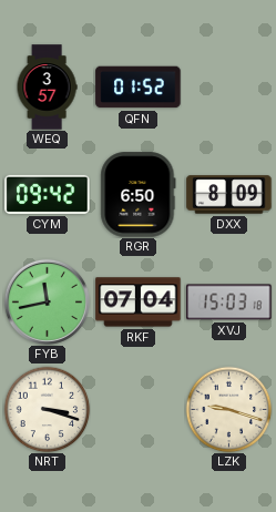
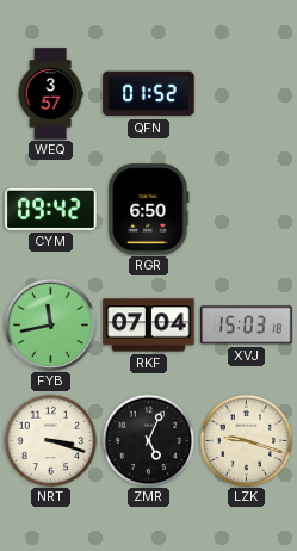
DXX: 8:09 -> none
ZMR: none -> 5:04
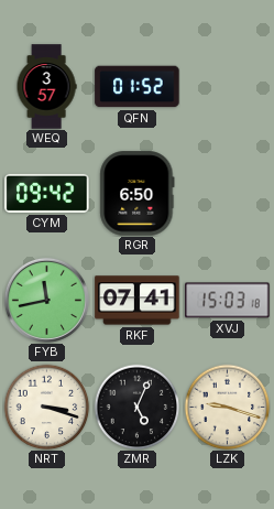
RKF: 07:04 -> 07:41
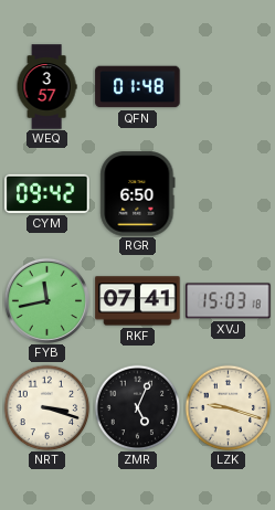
QFN: 01:52 -> 01:48
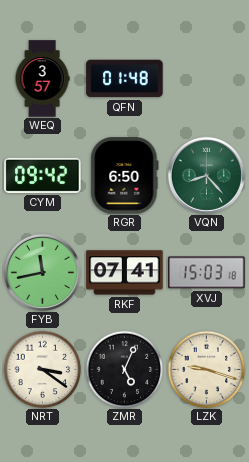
VQN: none -> 8:23
NRT: 3:18 -> 3:21
